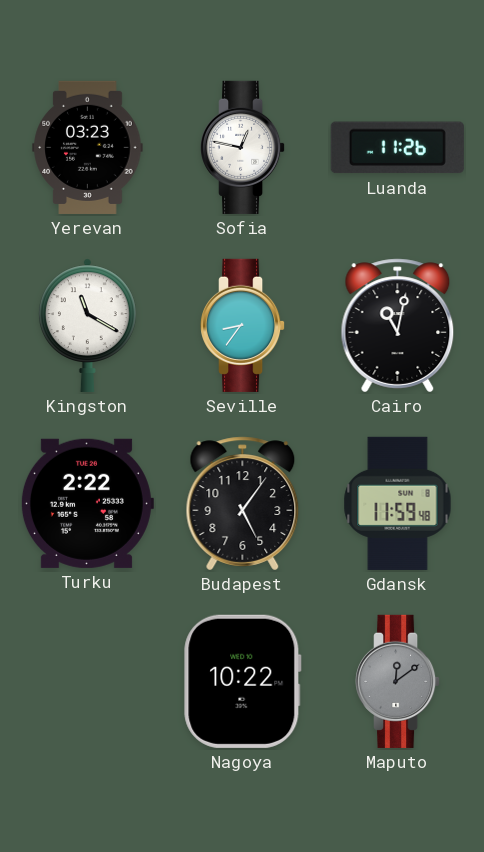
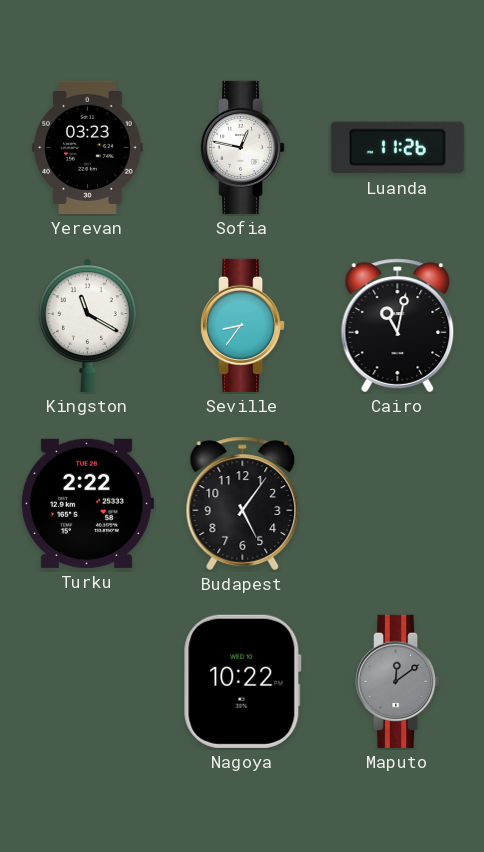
Gdansk: 11:59 -> none
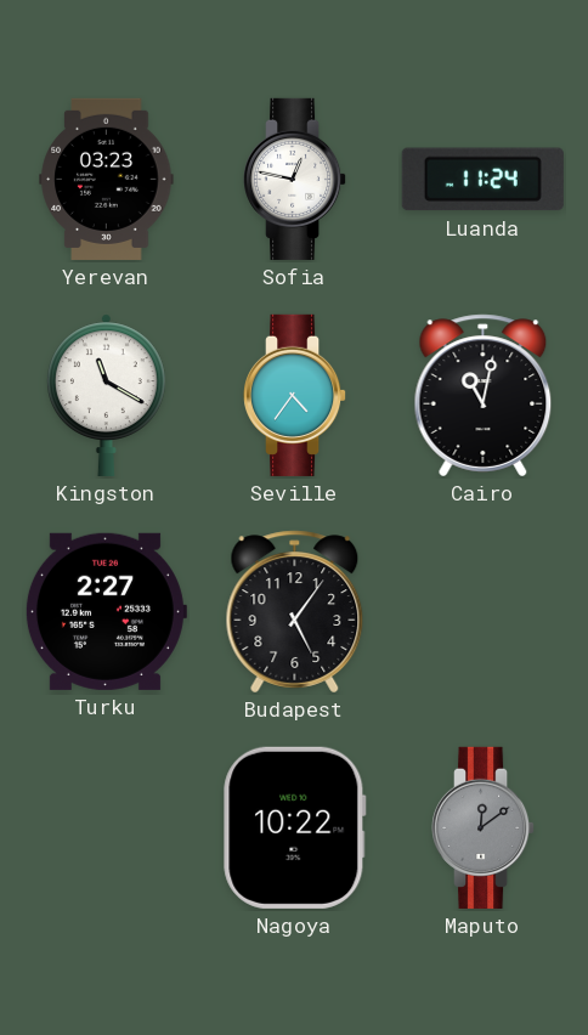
Luanda: 11:26 -> 11:24
Seville: 8:36 -> 4:36
Turku: 2:22 -> 2:27
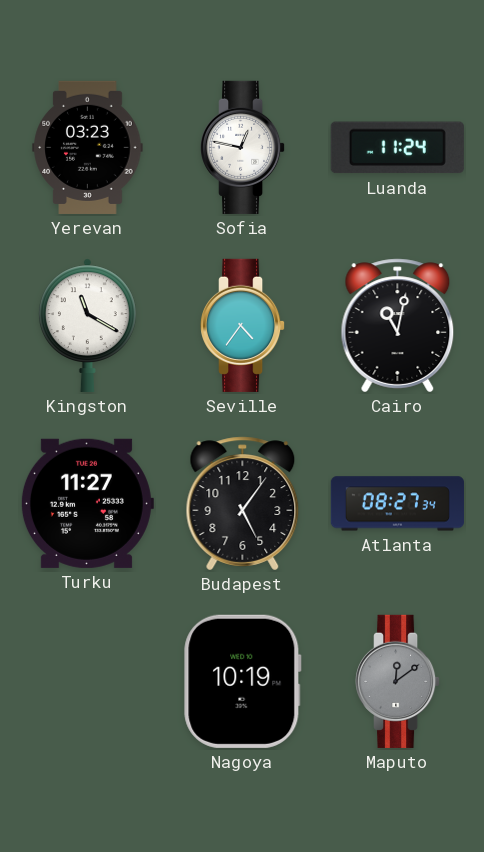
Turku: 2:27 -> 11:27
Atlanta: none -> 08:27
Nagoya: 10:22 -> 10:19
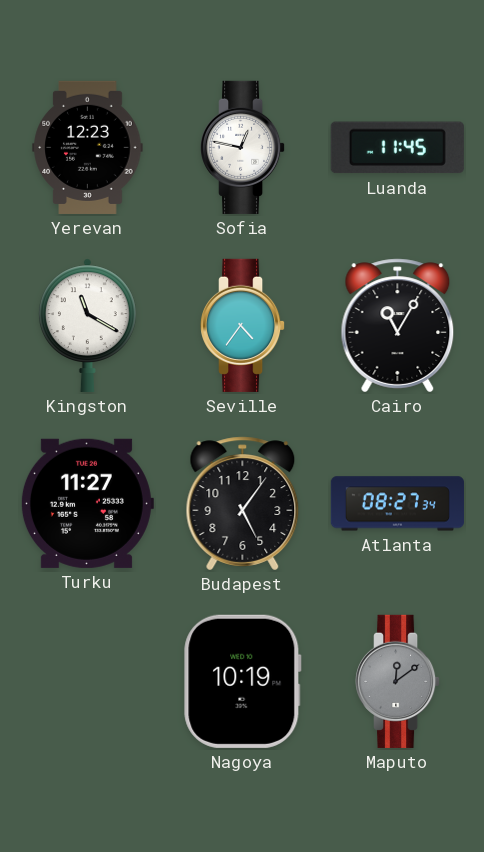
Yerevan: 03:23 -> 12:23
Luanda: 11:24 -> 11:45
Cairo: 11:02 -> 11:05
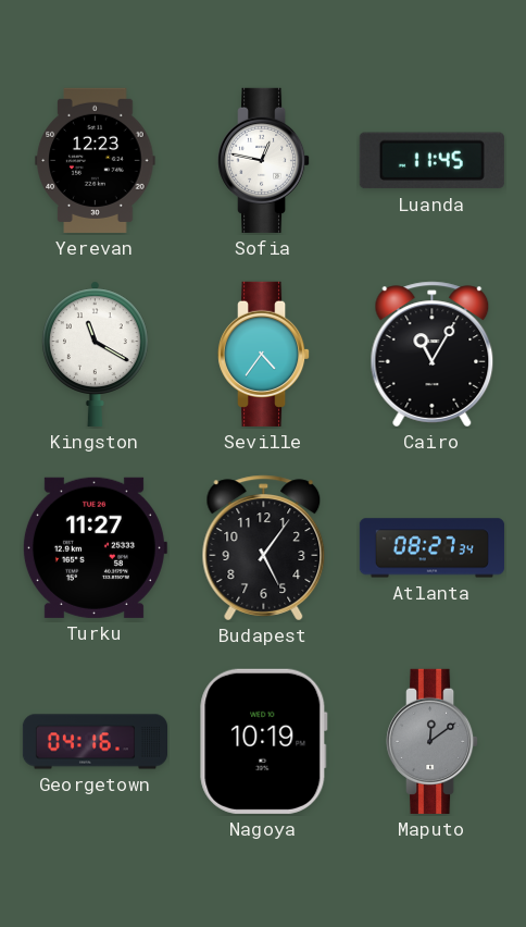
Georgetown: none -> 04:16
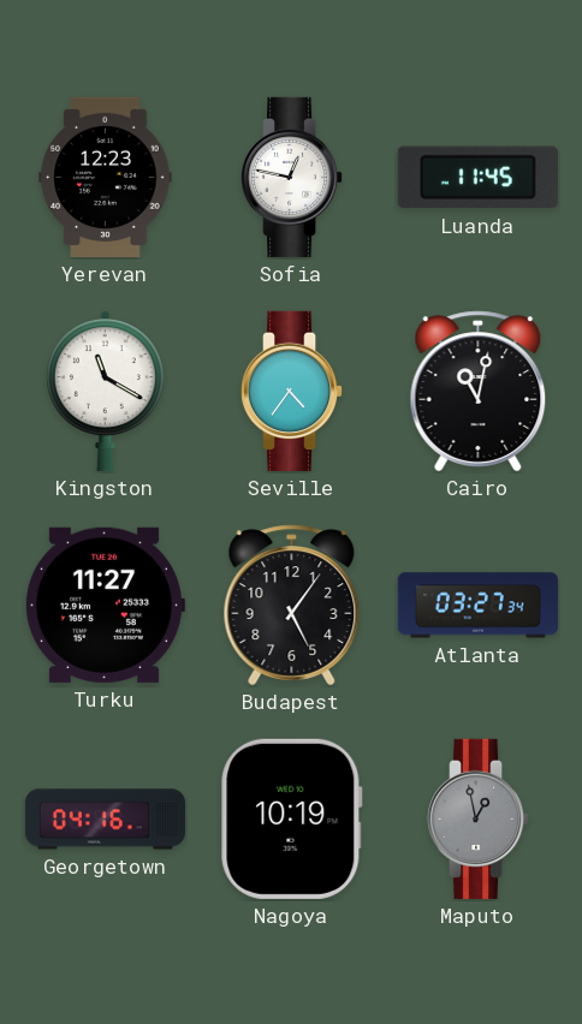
Cairo: 11:05 -> 11:02
Atlanta: 08:27 -> 03:27
Maputo: 12:09 -> 12:58
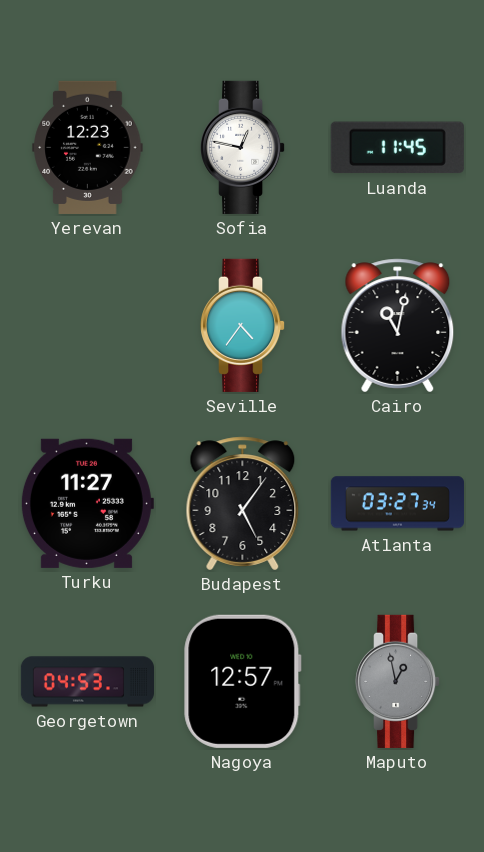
Kingston: 11:20 -> none
Georgetown: 04:16 -> 04:53
Nagoya: 10:19 -> 12:57
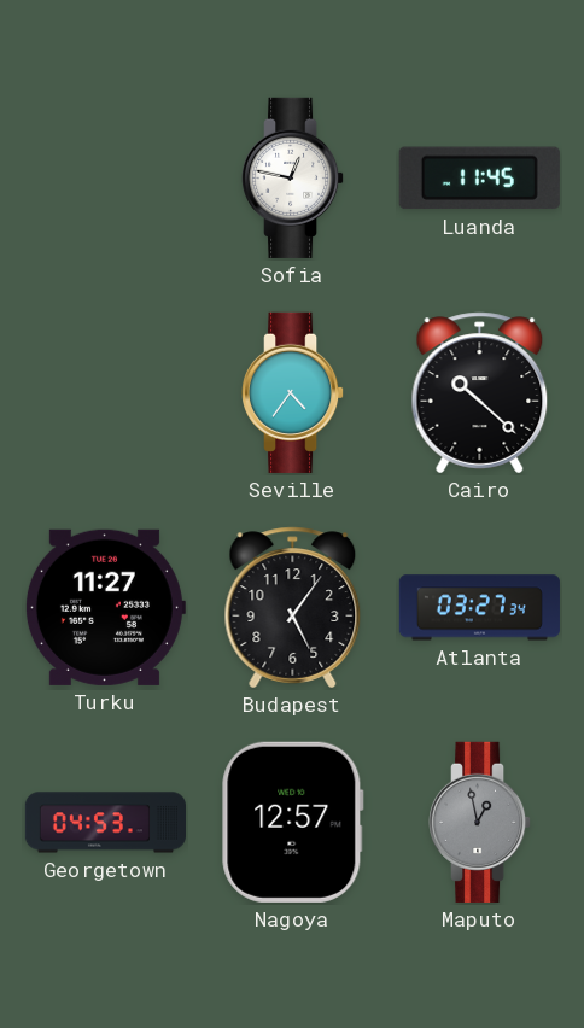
Yerevan: 12:23 -> none
Cairo: 11:02 -> 10:22
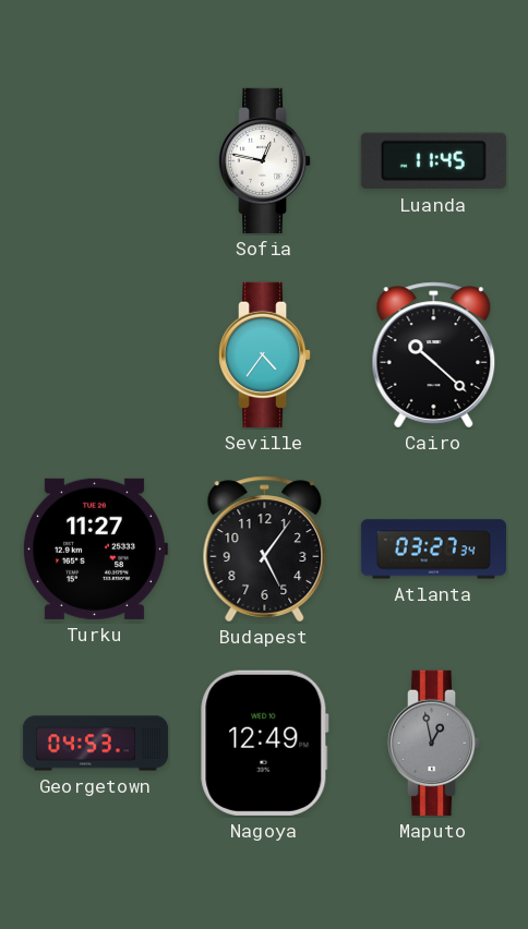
Nagoya: 12:57 -> 12:49
